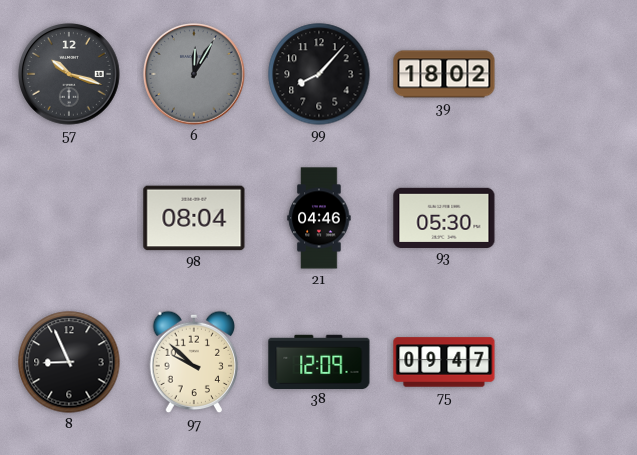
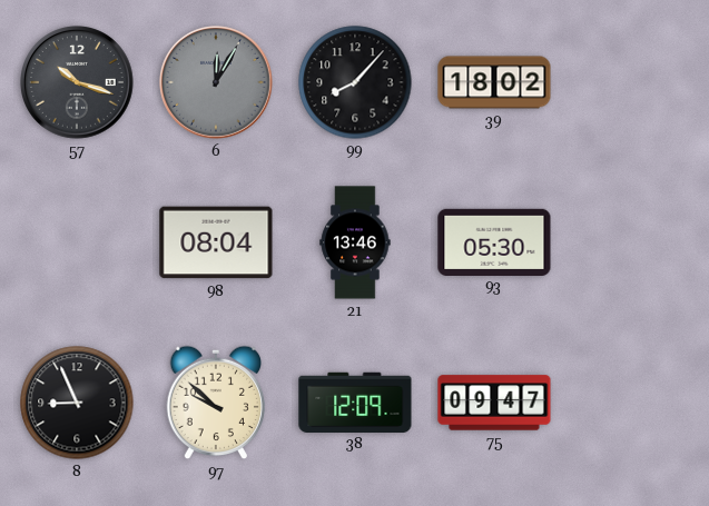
21: 04:46 -> 13:46
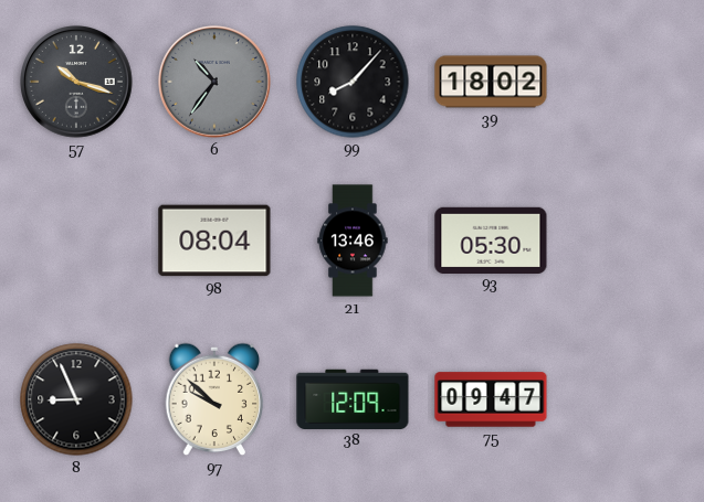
6: 12:05 -> 10:36
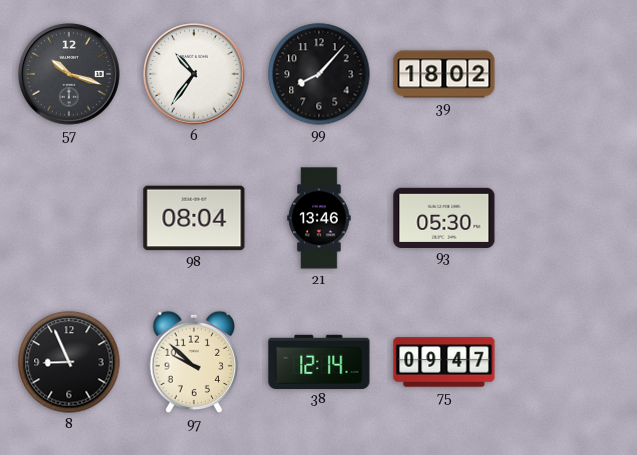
6 dial: grey -> white
38: 12:09 -> 12:14
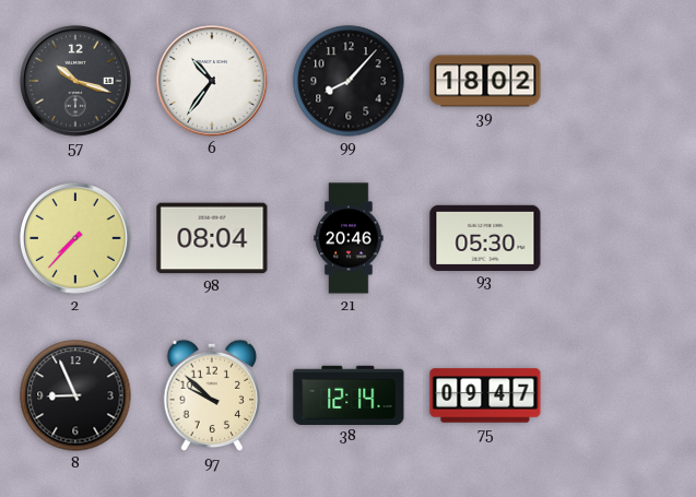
2: none -> 7:37
21: 13:46 -> 20:46
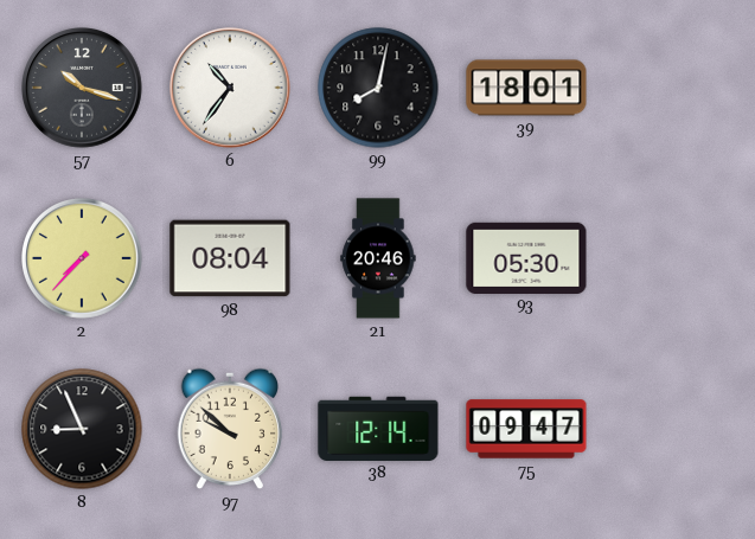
99: 8:07 -> 8:02
39: 18:02 -> 18:01
